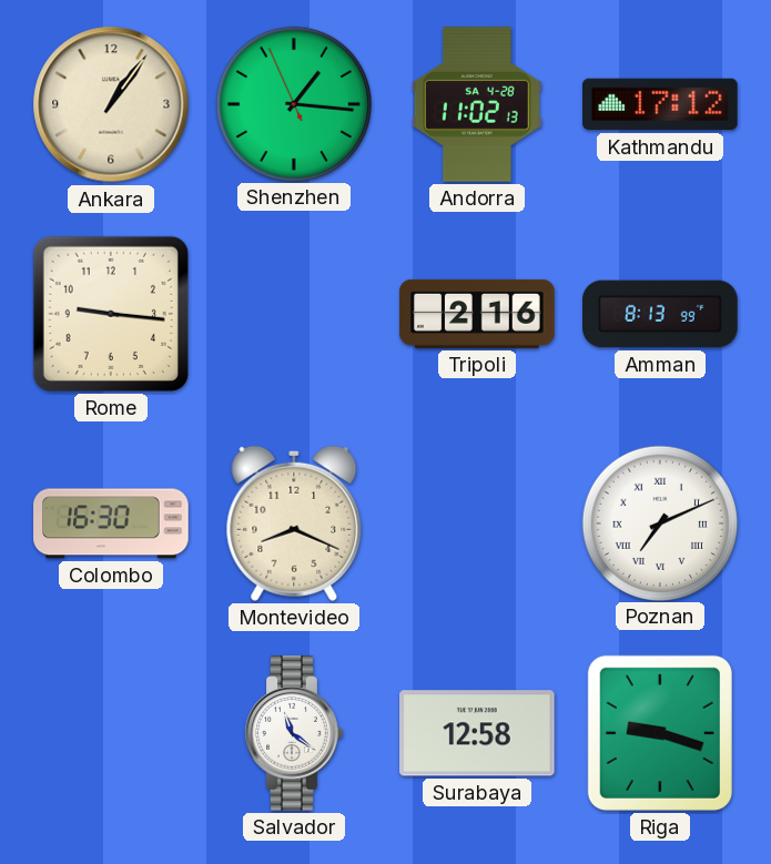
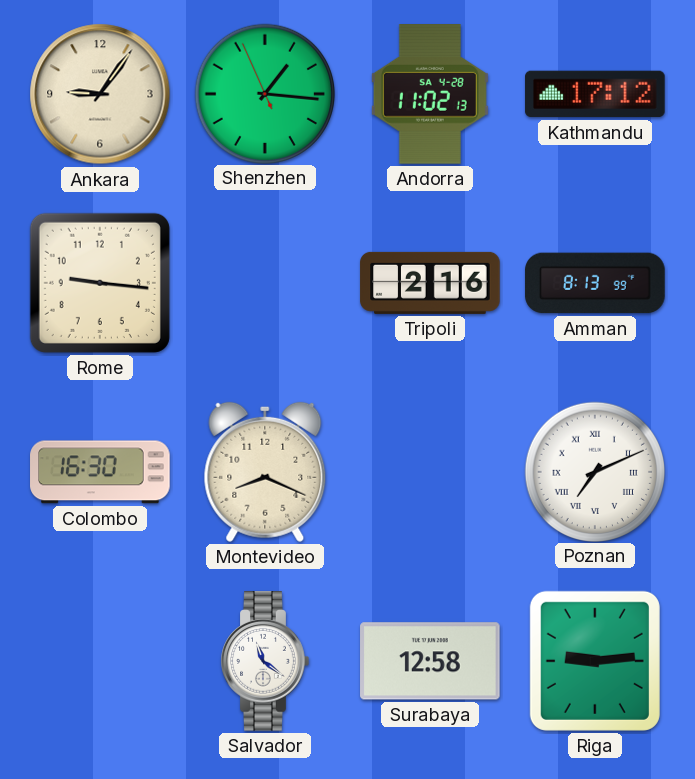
Ankara: 1:06 -> 9:06
Riga: 9:18 -> 9:14
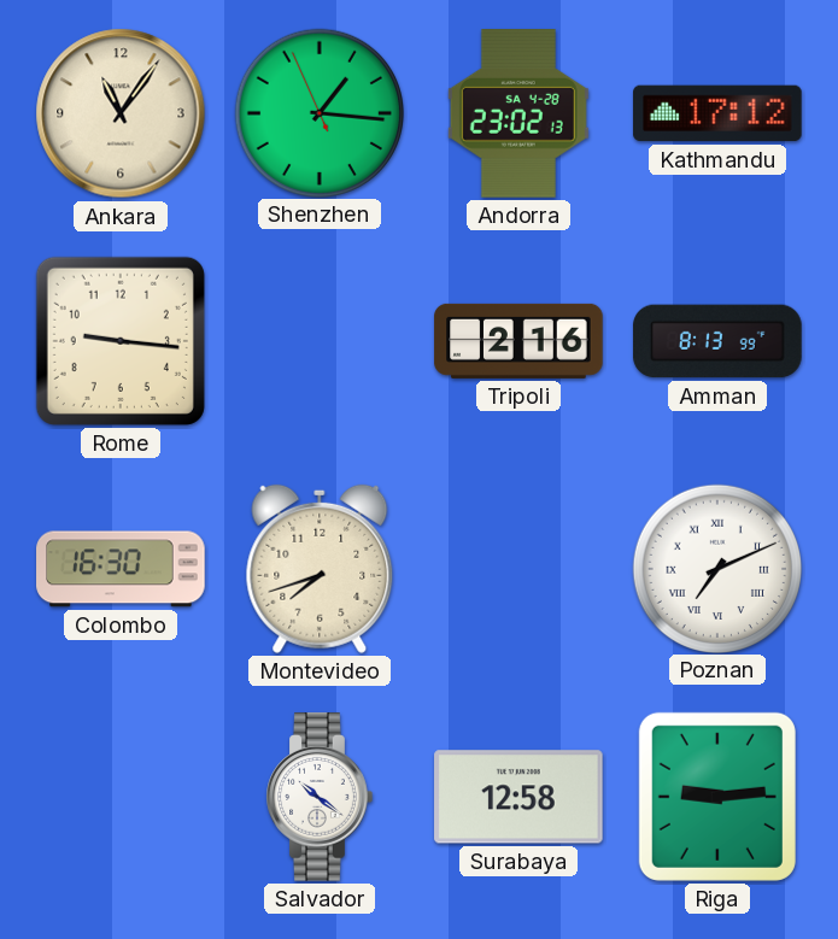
Ankara: 9:06 -> 11:06
Andorra: 11:02 -> 23:02
Montevideo: 8:19 -> 7:42
Salvador: 11:21 -> 10:21
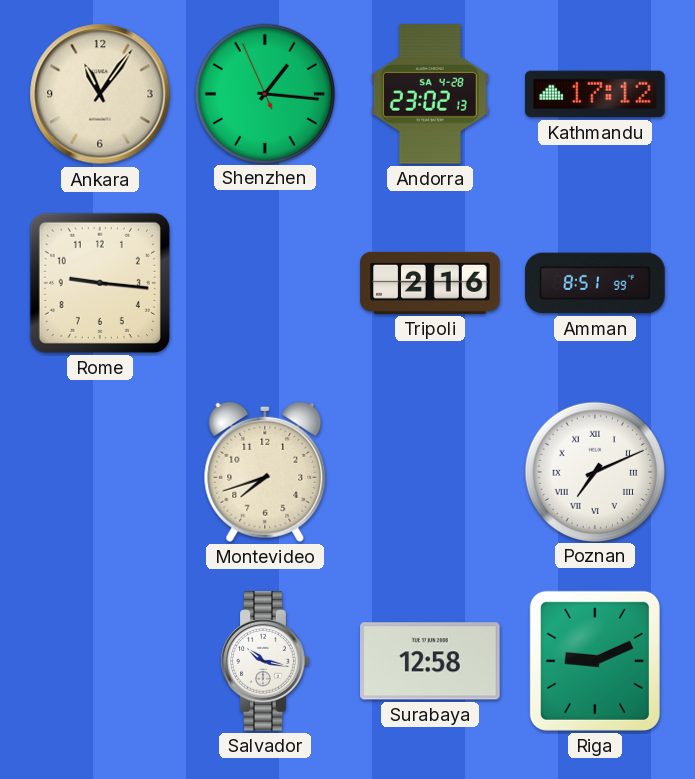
Amman: 8:13 -> 8:51
Colombo: 16:30 -> none
Salvador: 10:21 -> 10:17
Riga: 9:14 -> 9:11
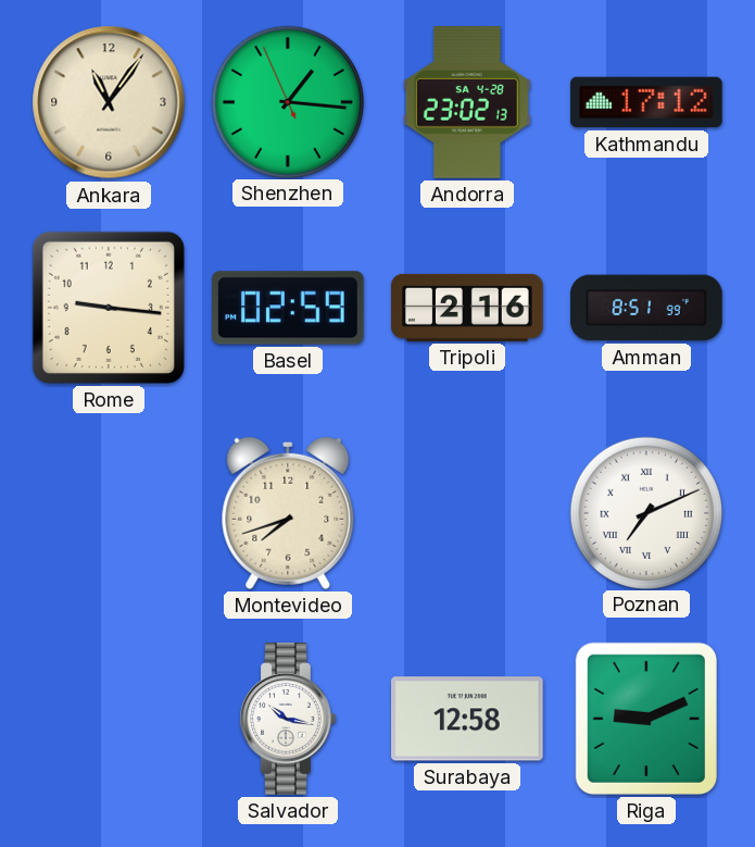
Basel: none -> 02:59
